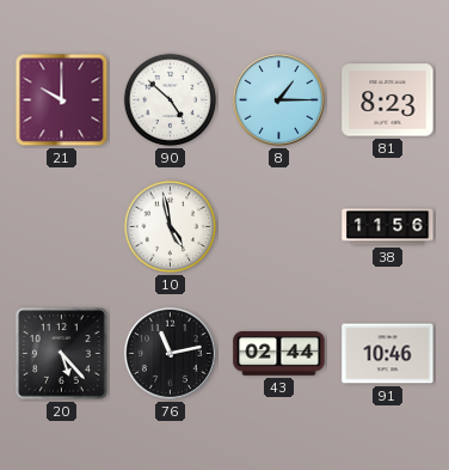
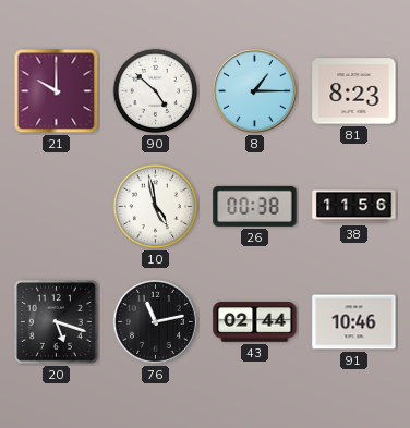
26: none -> 00:38
20: 5:23 -> 5:18
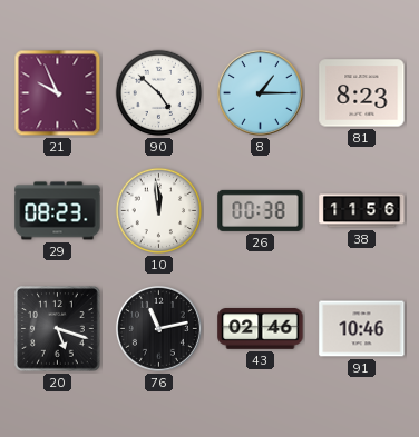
21: 10:00 -> 9:56
29: none -> 08:23
10: 4:58 -> 11:59
43: 02:44 -> 02:46
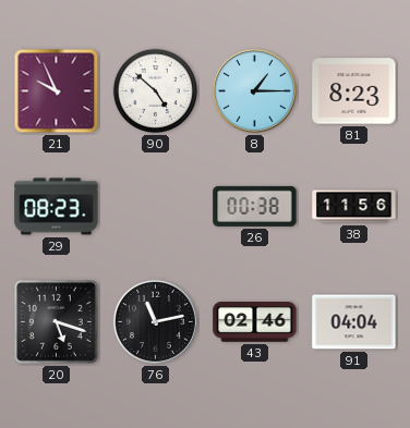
10: 11:59 -> none
91: 10:46 -> 04:04
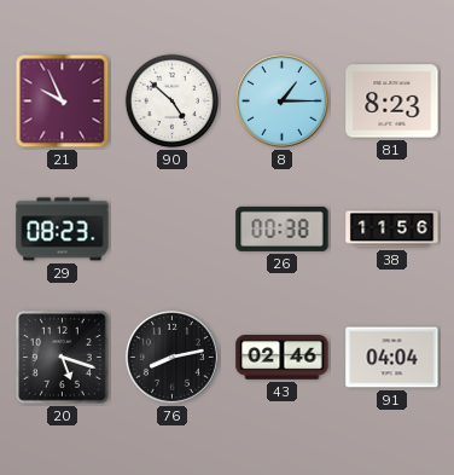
76: 11:13 -> 8:13
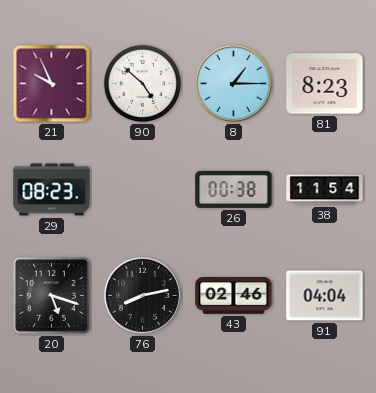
38: 11:56 -> 11:54
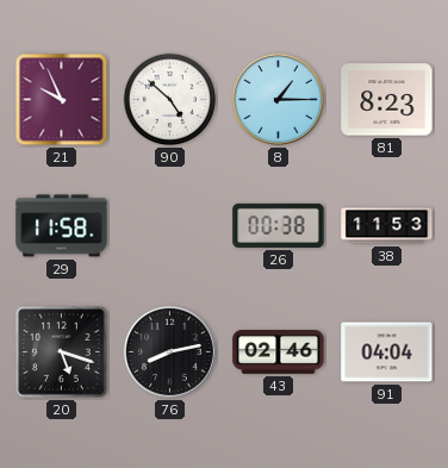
29: 08:23 -> 11:58
38: 11:54 -> 11:53
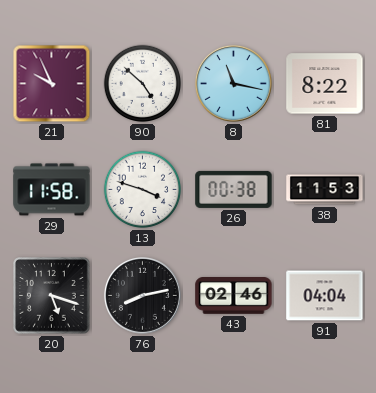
8: 1:15 -> 11:17
81: 8:23 -> 8:22
13: none -> 3:48
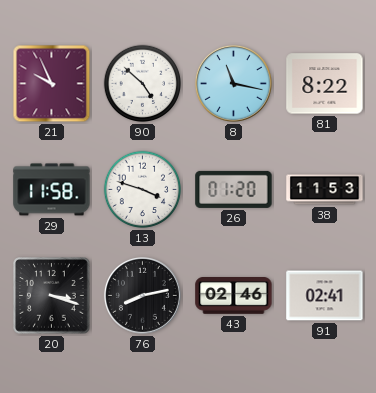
26: 00:38 -> 01:20
20: 5:18 -> 3:18
91: 04:04 -> 02:41
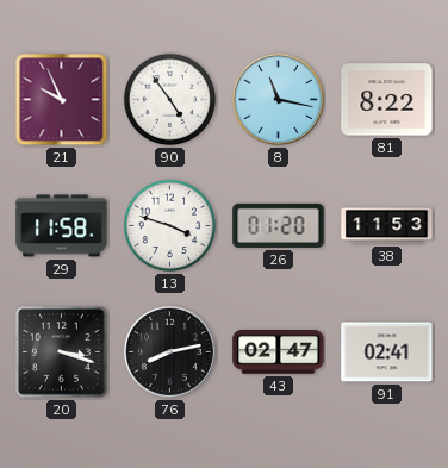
90: 4:52 -> 4:54
43: 02:46 -> 02:47
